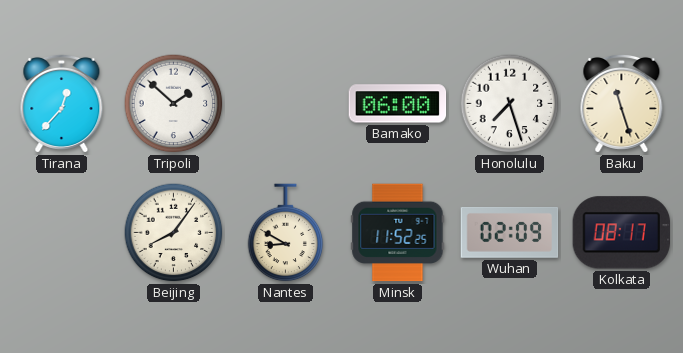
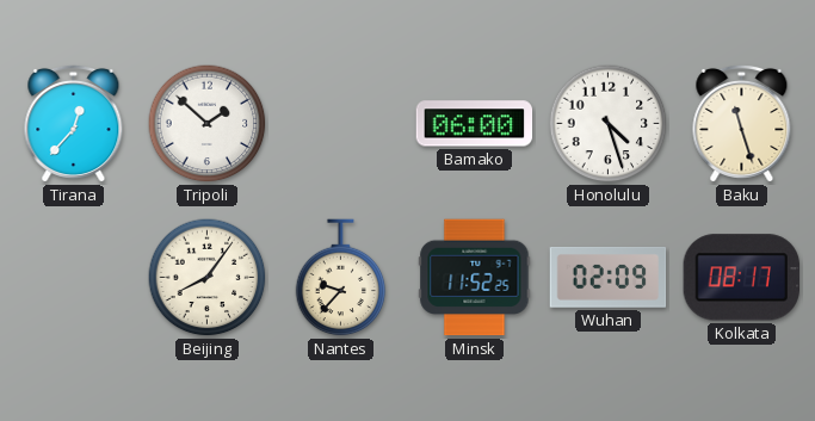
Honolulu: 7:27 -> 4:27
Nantes: 8:50 -> 9:37
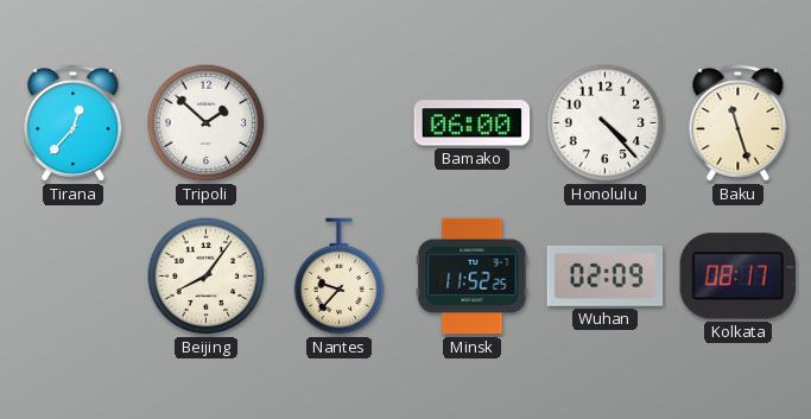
Honolulu: 4:27 -> 4:23
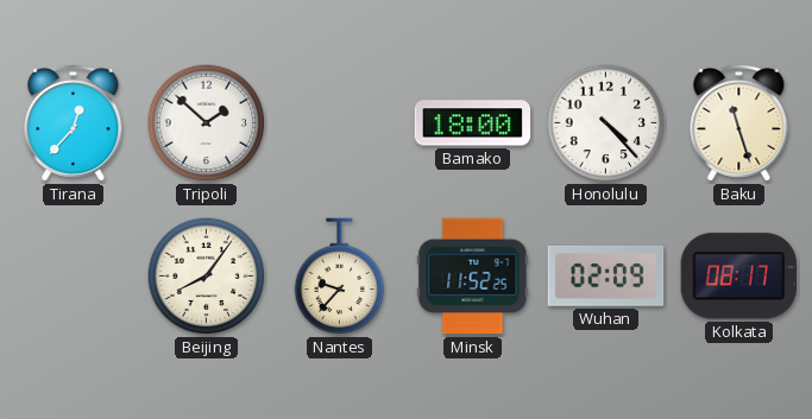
Bamako: 06:00 -> 18:00
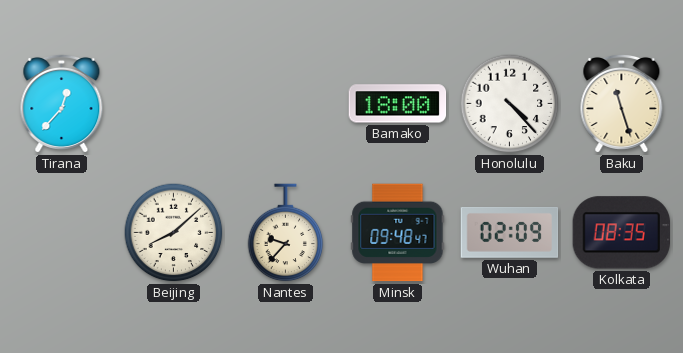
Tripoli: 1:52 -> none
Beijing: 8:06 -> 8:08
Minsk: 11:52 -> 09:48
Kolkata: 08:17 -> 08:35
